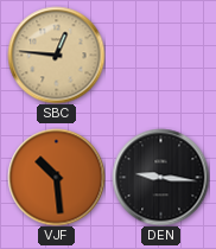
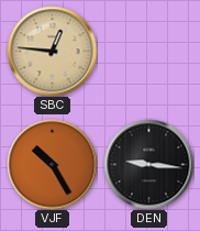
VJF: 10:29 -> 10:25
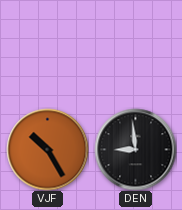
SBC: 12:46 -> none
DEN: 9:16 -> 8:59
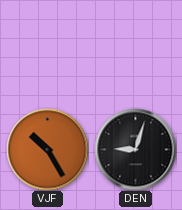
DEN: 8:59 -> 9:03
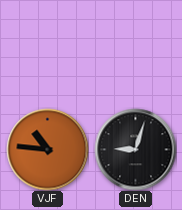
VJF: 10:25 -> 10:46
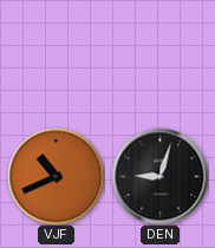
VJF: 10:46 -> 10:41
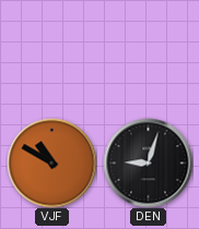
VJF: 10:41 -> 10:50
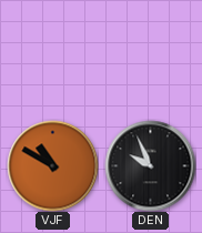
DEN: 9:03 -> 9:56
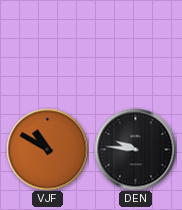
DEN: 9:56 -> 9:46
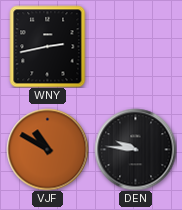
WNY: none -> 2:43
